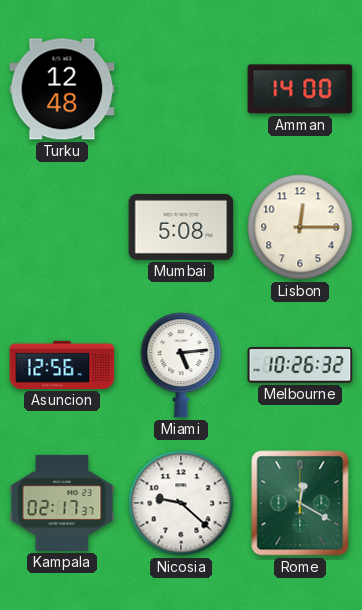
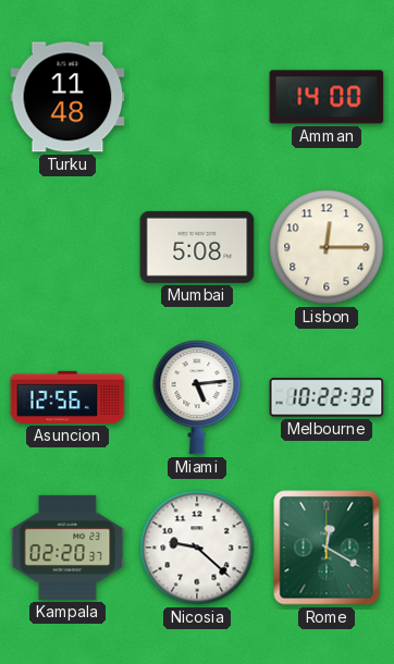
Turku: 12:48 -> 11:48
Melbourne: 10:26 -> 10:22
Kampala: 02:17 -> 02:20
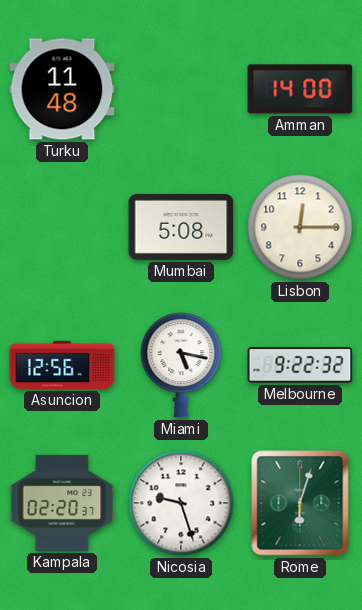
Miami: 5:14 -> 5:17
Melbourne: 10:22 -> 9:22
Nicosia: 9:22 -> 9:27
Rome: 12:20 -> 6:03
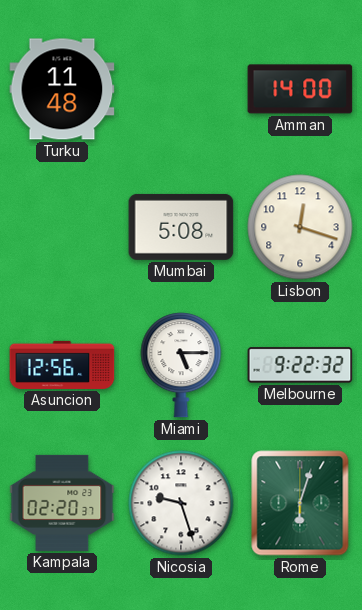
Lisbon: 12:15 -> 12:18
Miami: 5:17 -> 5:15
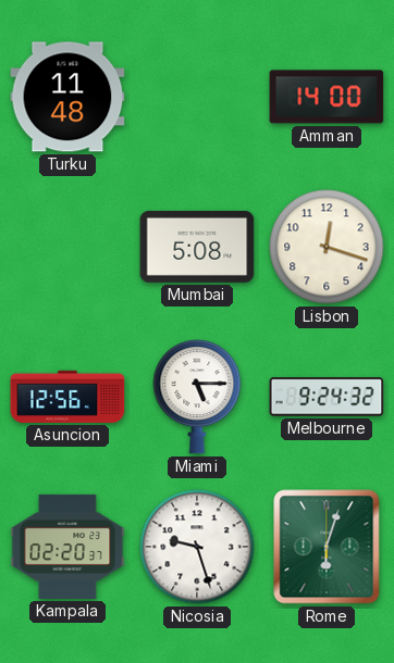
Melbourne: 9:22 -> 9:24
